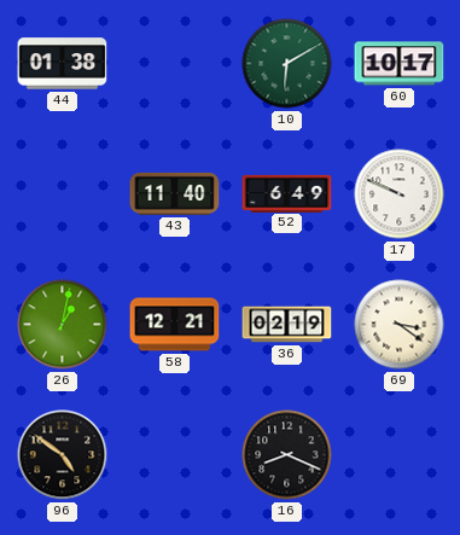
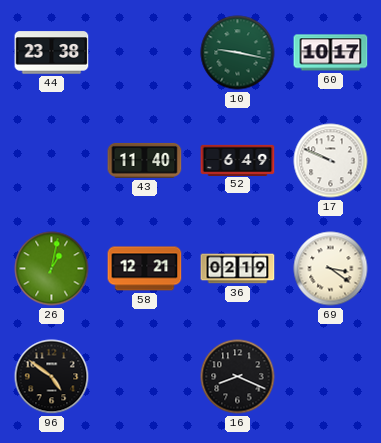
44: 01:38 -> 23:38
10: 6:10 -> 9:17
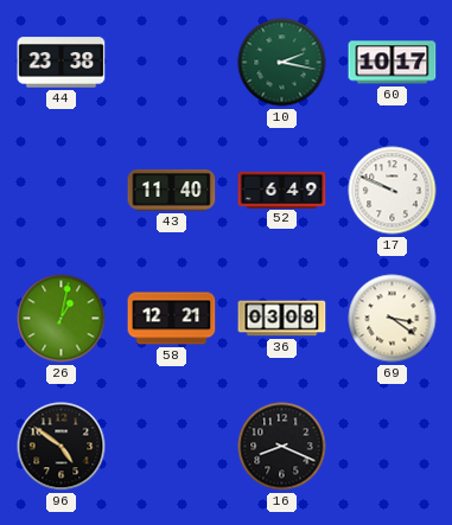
10: 9:17 -> 2:17
36: 02:19 -> 03:08
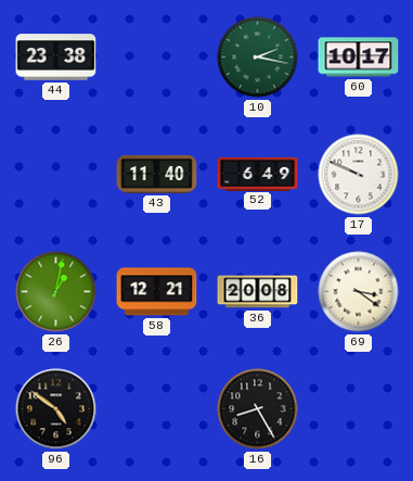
36: 03:08 -> 20:08
16: 8:19 -> 8:25
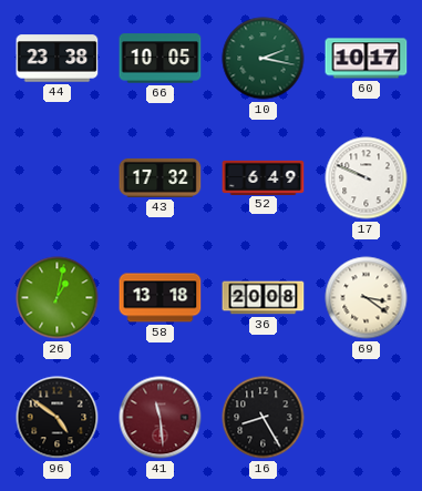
66: none -> 10:05
43: 11:40 -> 17:32
58: 12:21 -> 13:18
41: none -> 11:29
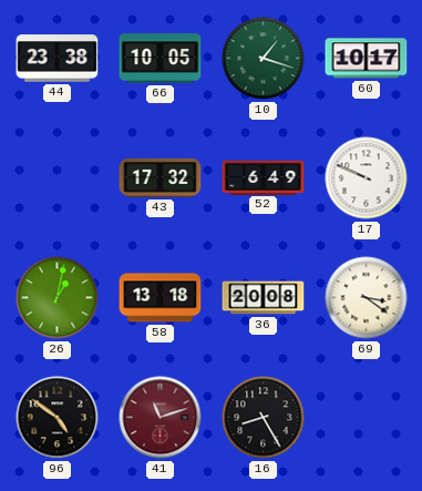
10: 2:17 -> 1:18
41: 11:29 -> 11:12
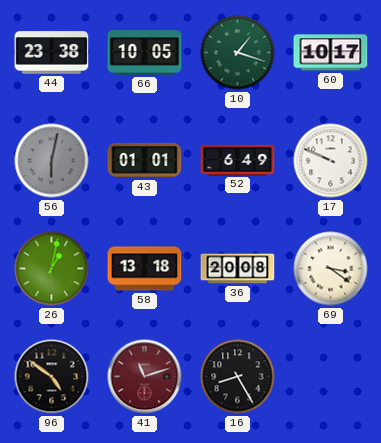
56: none -> 6:02
43: 17:32 -> 01:01
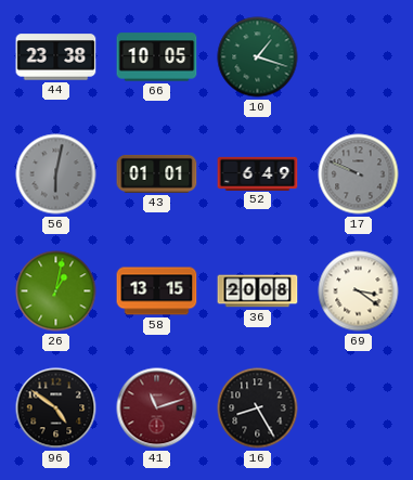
60: 10:17 -> none
17 dial: white -> grey
58: 13:18 -> 13:15
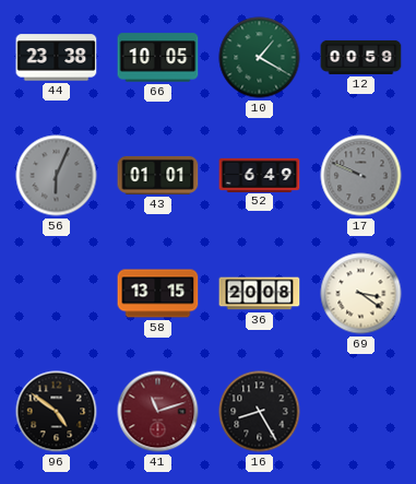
10: 1:18 -> 1:20
12: none -> 00:59
56: 6:02 -> 6:04
26: 1:02 -> none
